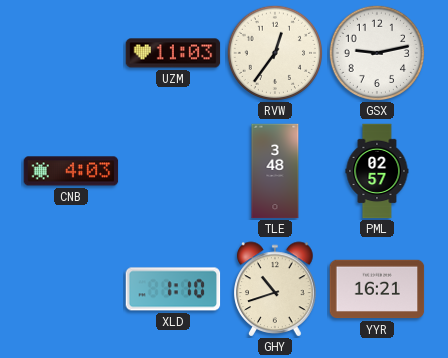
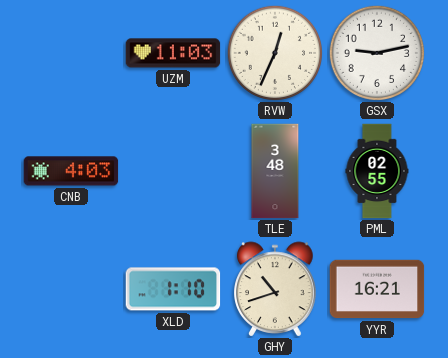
RVW: 12:36 -> 12:34
PML: 02:57 -> 02:55
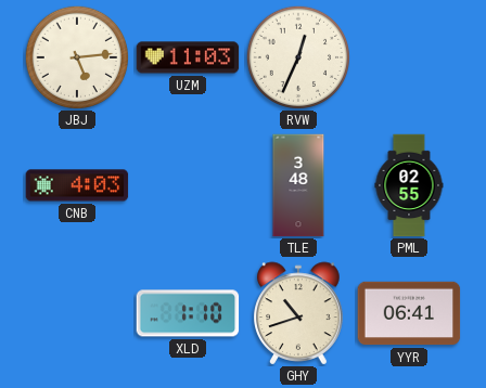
JBJ: none -> 5:14
GSX: 9:13 -> none
YYR: 16:21 -> 06:41
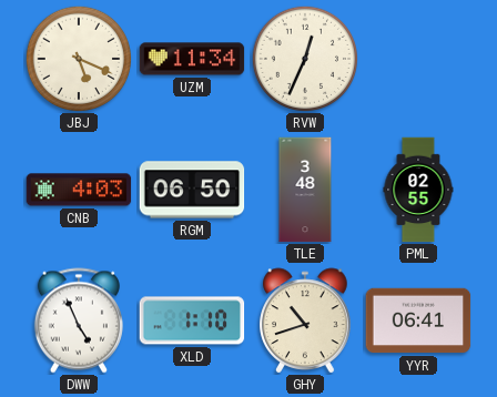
JBJ: 5:14 -> 5:19
UZM: 11:03 -> 11:34
RGM: none -> 06:50
DWW: none -> 4:56
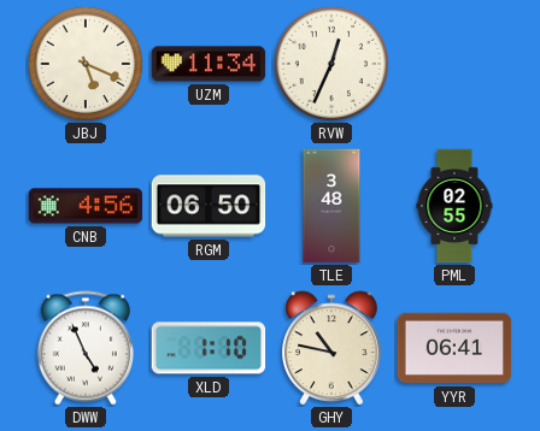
CNB: 4:03 -> 4:56
GHY: 10:42 -> 10:47
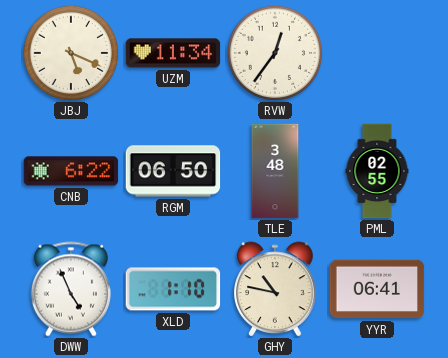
RVW: 12:34 -> 12:36
CNB: 4:56 -> 6:22
